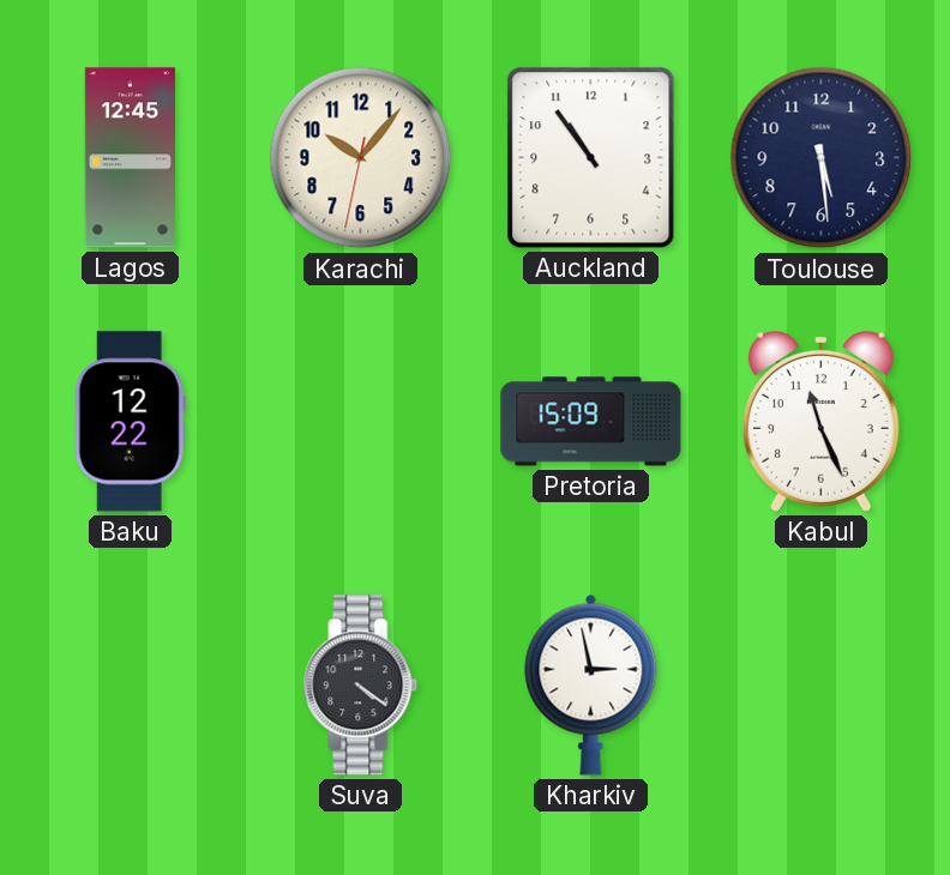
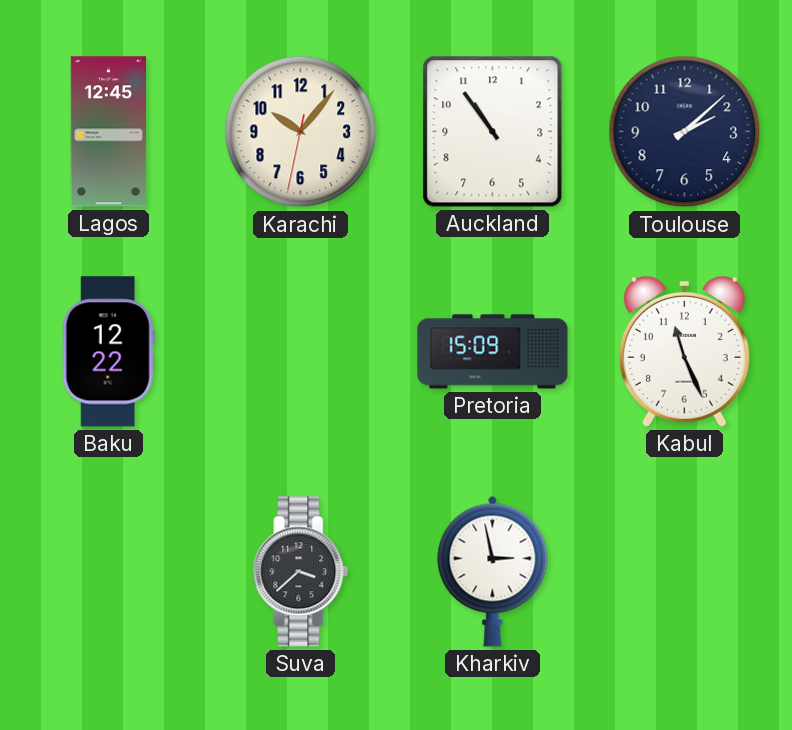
Toulouse: 5:29 -> 2:08
Suva: 4:21 -> 3:38
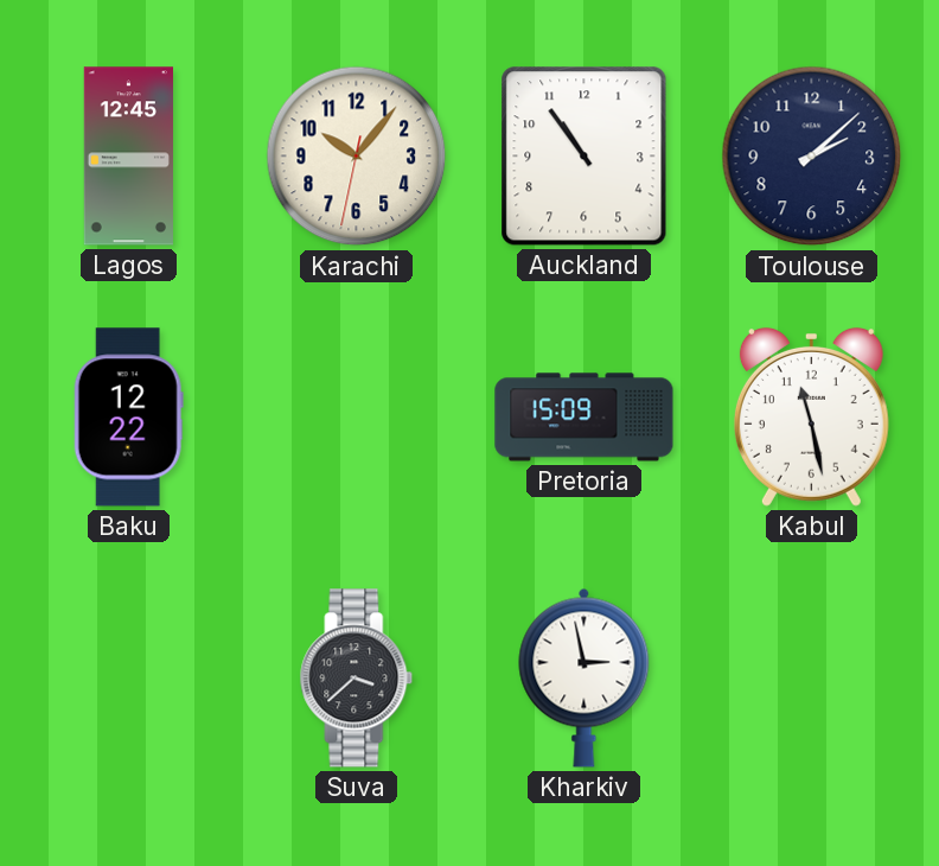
Kabul: 11:26 -> 11:28
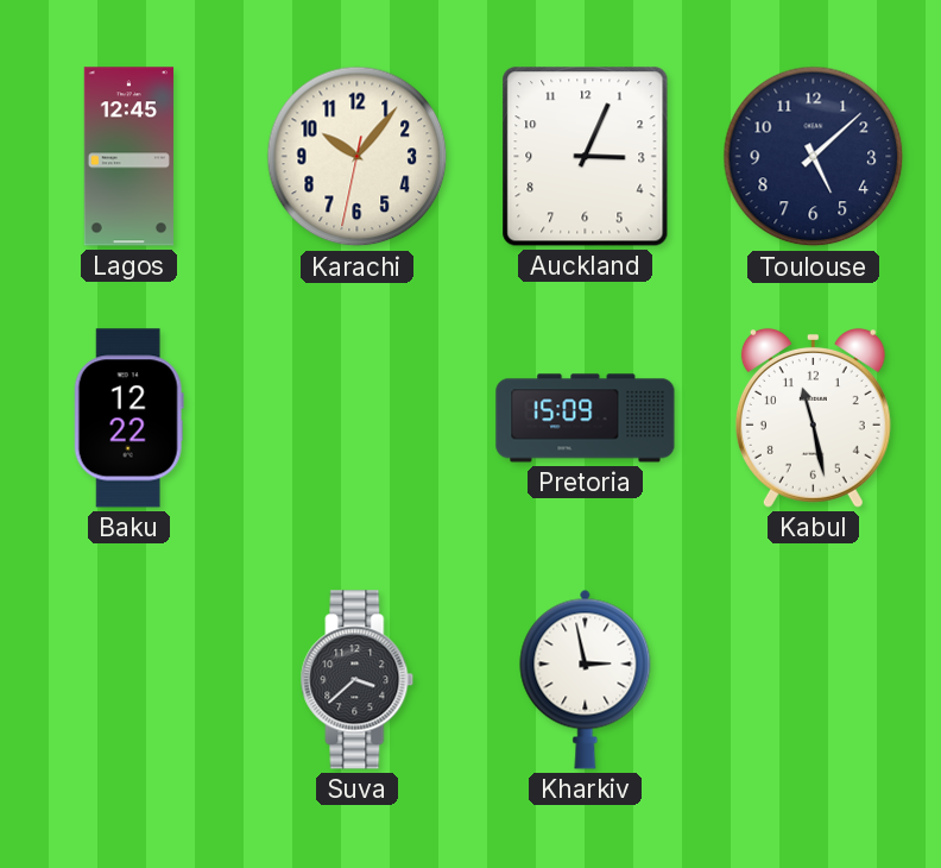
Auckland: 10:54 -> 3:04
Toulouse: 2:08 -> 5:08
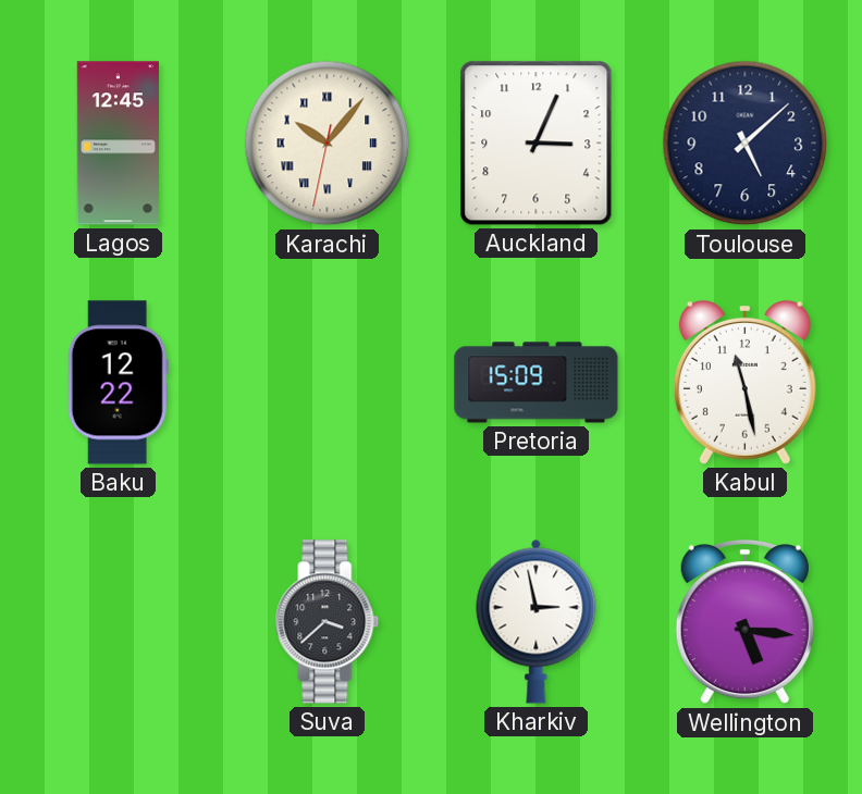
Karachi numerals: Arabic -> Roman
Wellington: none -> 5:16
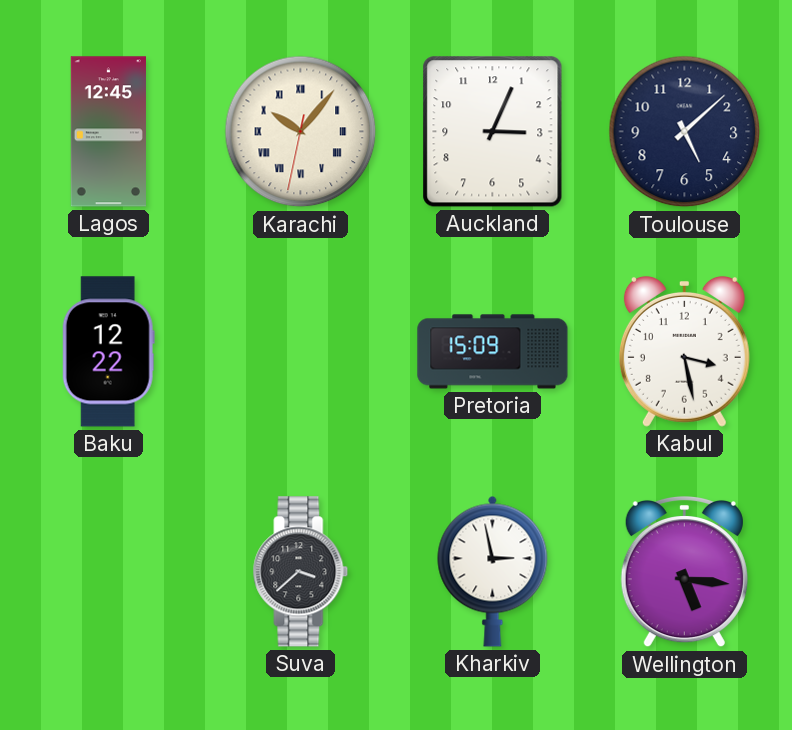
Kabul: 11:28 -> 3:28
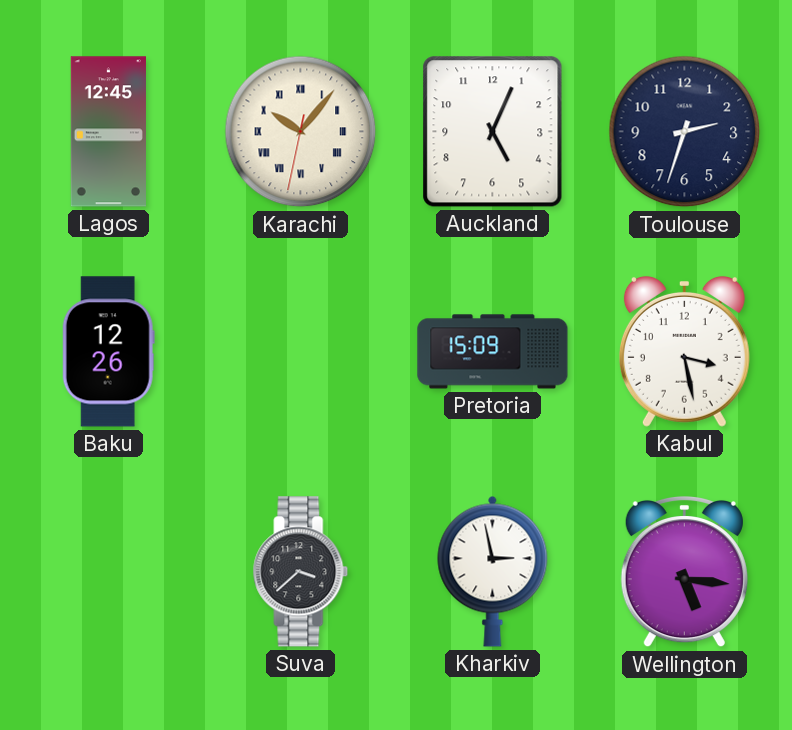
Auckland: 3:04 -> 5:04
Toulouse: 5:08 -> 2:33
Baku: 12:22 -> 12:26
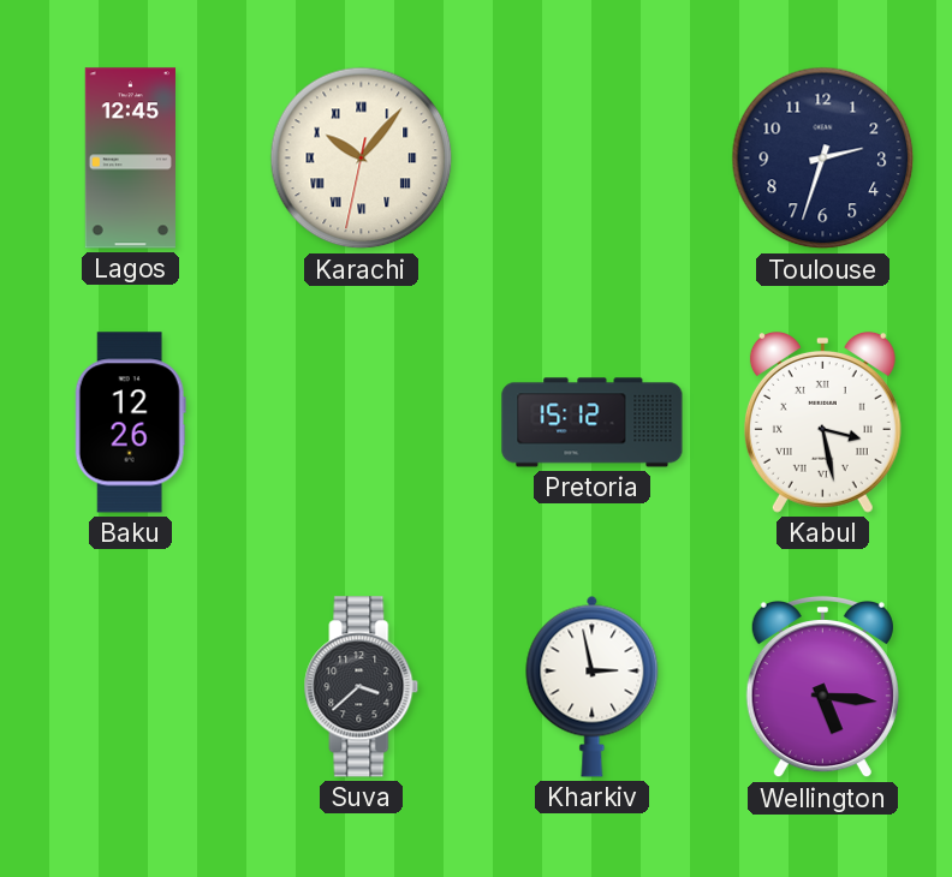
Auckland: 5:04 -> none
Pretoria: 15:09 -> 15:12
Kabul numerals: Arabic -> Roman
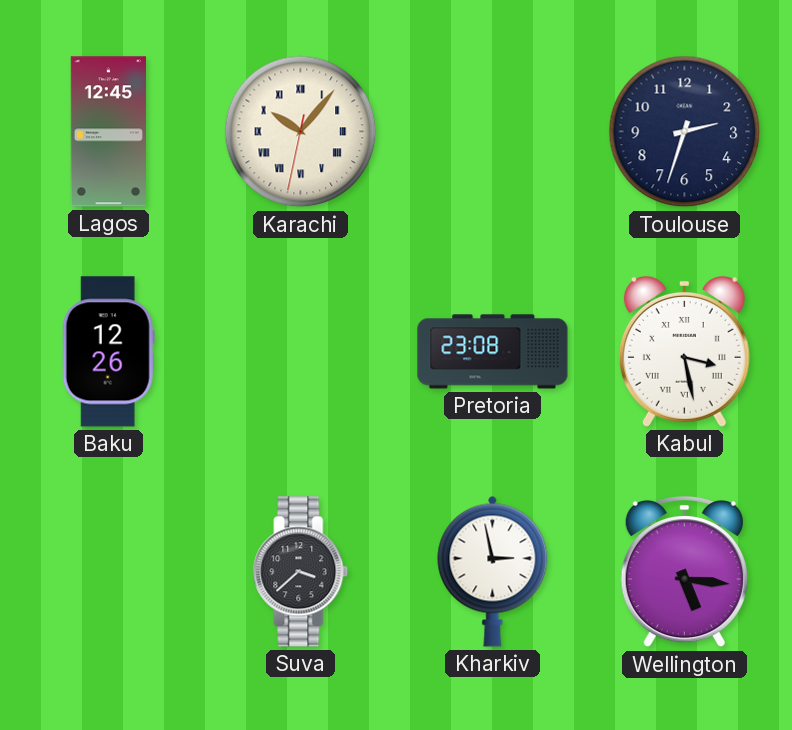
Pretoria: 15:12 -> 23:08
